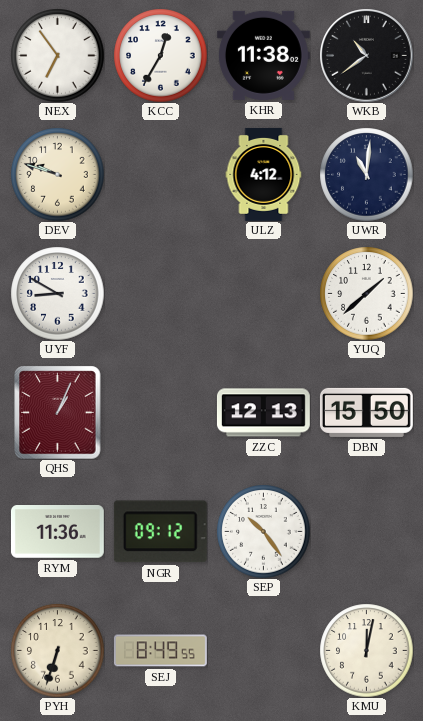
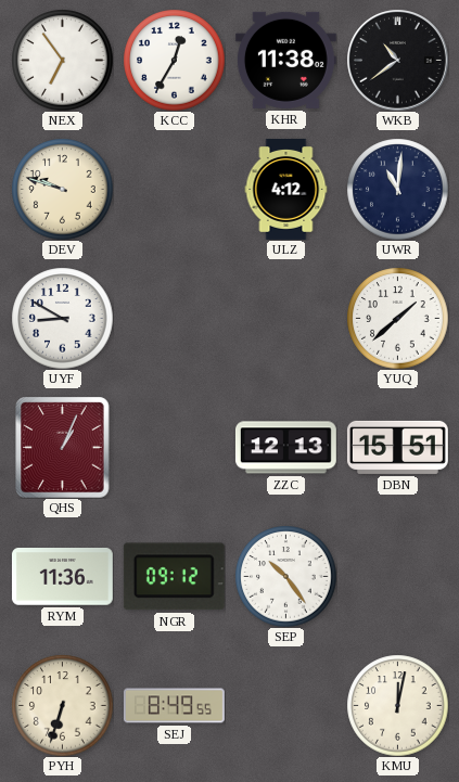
DBN: 15:50 -> 15:51
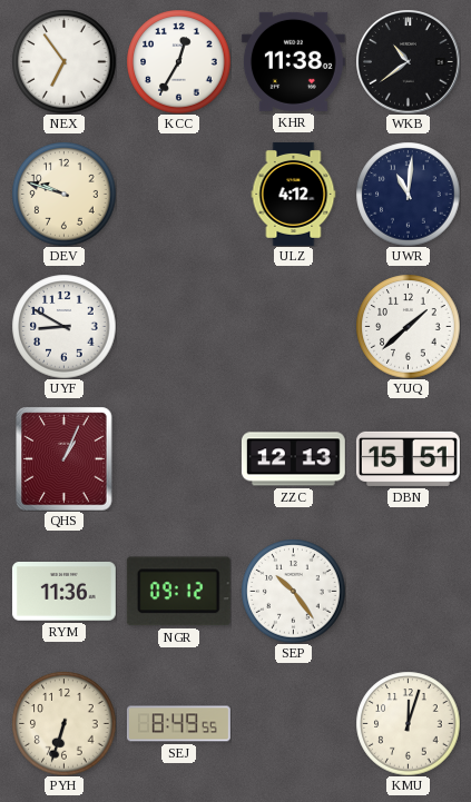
KMU: 12:02 -> 12:03
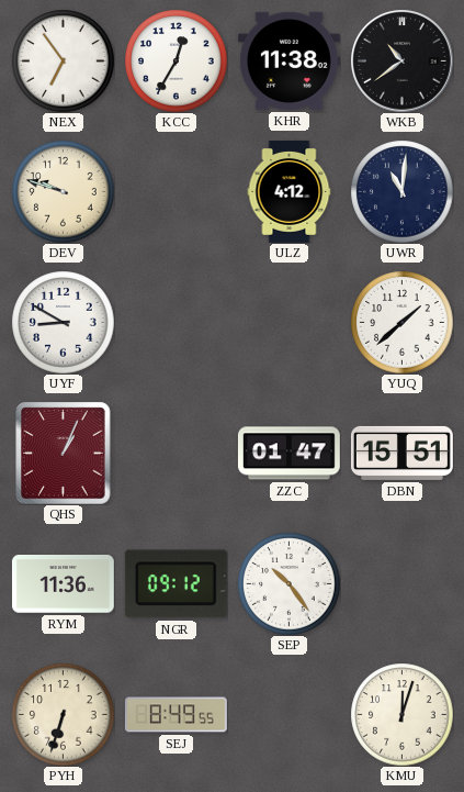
ZZC: 12:13 -> 01:47
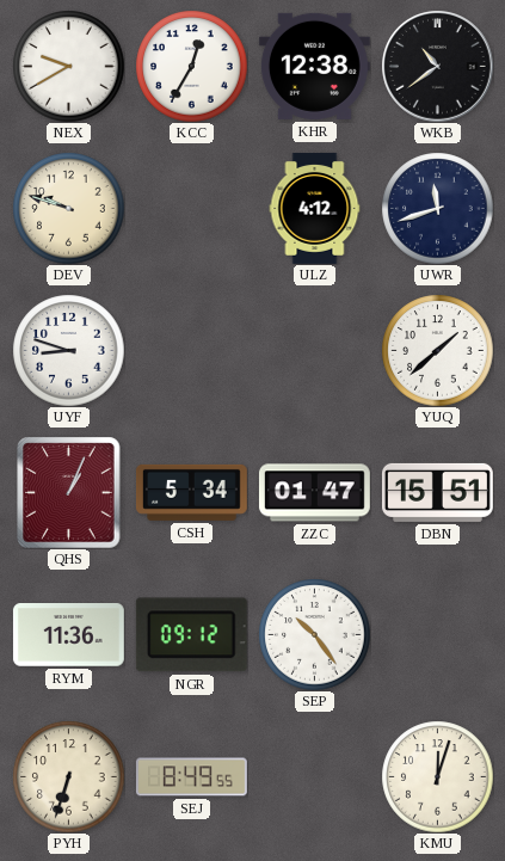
NEX: 6:54 -> 9:40
KHR: 11:38 -> 12:38
UWR: 11:01 -> 11:42
UYF: 8:50 -> 8:48
CSH: none -> 5:34
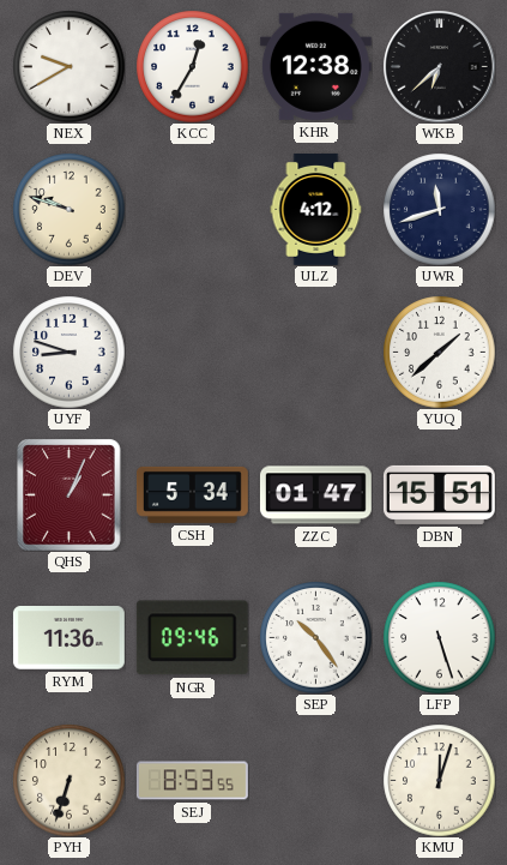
WKB: 10:39 -> 6:38
NGR: 09:12 -> 09:46
LFP: none -> 5:27
SEJ: 8:49 -> 8:53
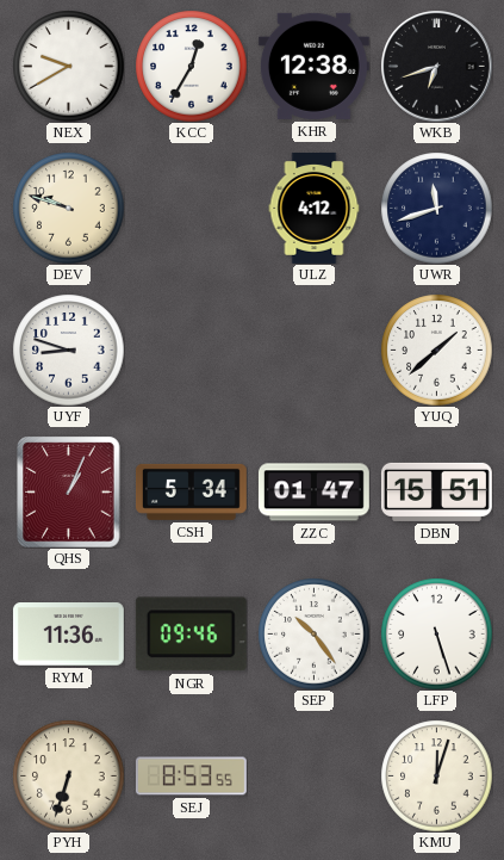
WKB: 6:38 -> 6:42
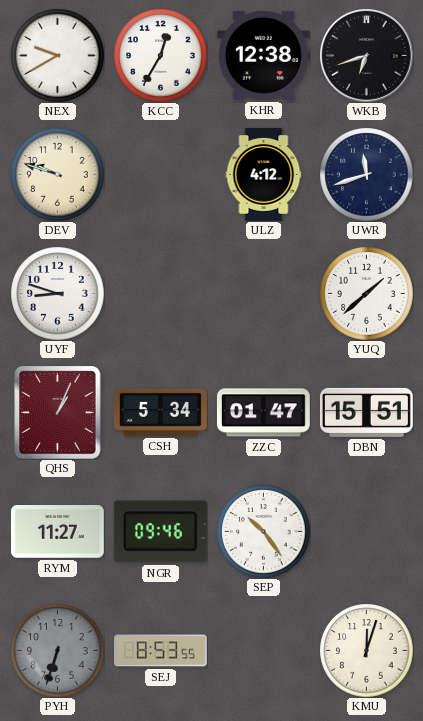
RYM: 11:36 -> 11:27
LFP: 5:27 -> none
PYH dial: cream -> grey
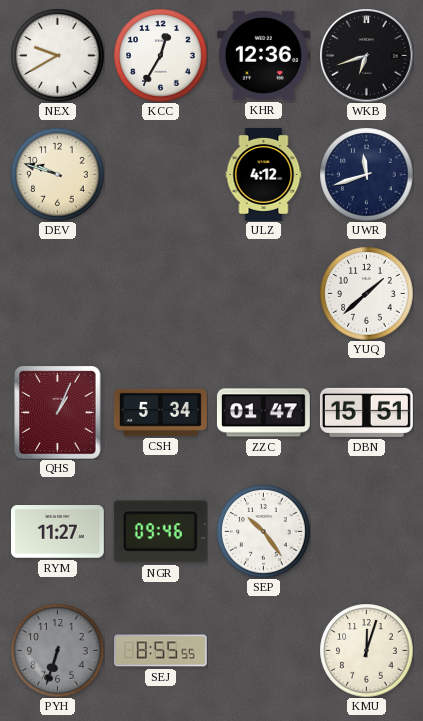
KHR: 12:38 -> 12:36
UYF: 8:48 -> none
SEJ: 8:53 -> 8:55
